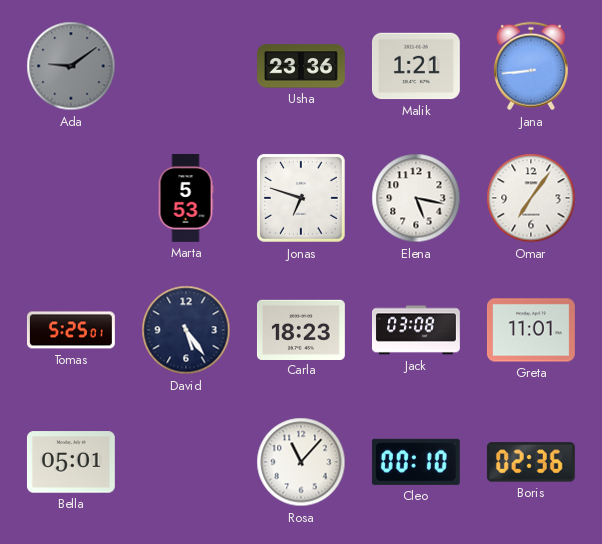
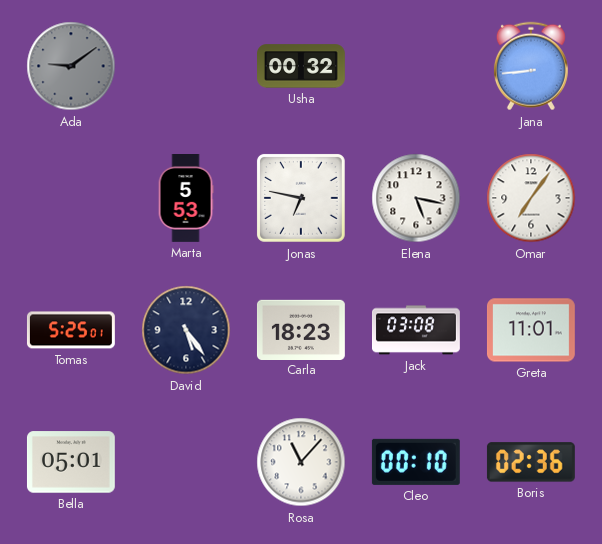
Usha: 23:36 -> 00:32
Malik: 1:21 -> none
Jonas: 6:48 -> 6:47
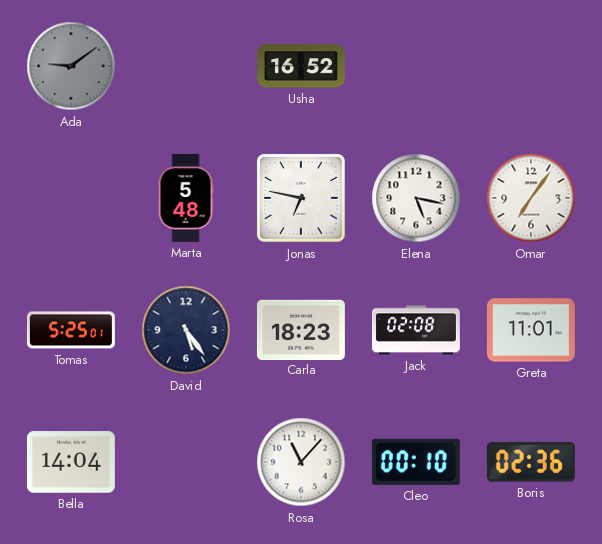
Usha: 00:32 -> 16:52
Jana: 8:44 -> none
Marta: 5:53 -> 5:48
Jack: 03:08 -> 02:08
Bella: 05:01 -> 14:04
